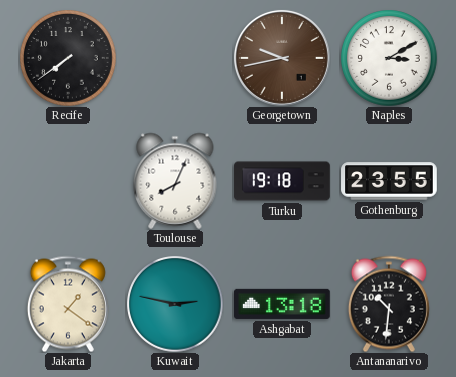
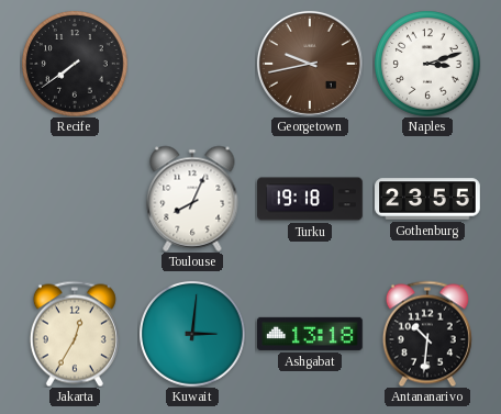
Naples: 3:10 -> 3:12
Jakarta: 1:21 -> 12:35
Kuwait: 2:47 -> 3:01
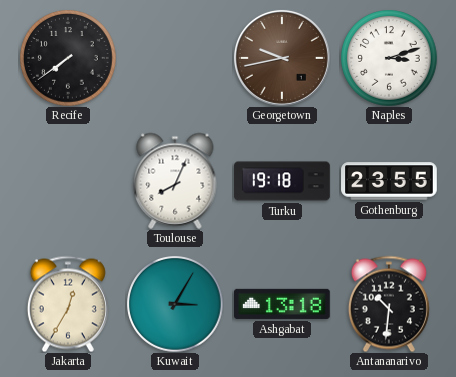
Kuwait: 3:01 -> 3:05
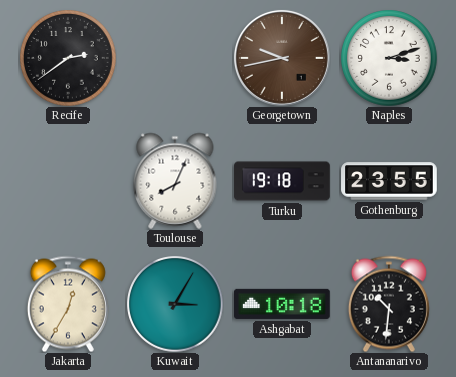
Recife: 7:39 -> 2:39
Ashgabat: 13:18 -> 10:18
